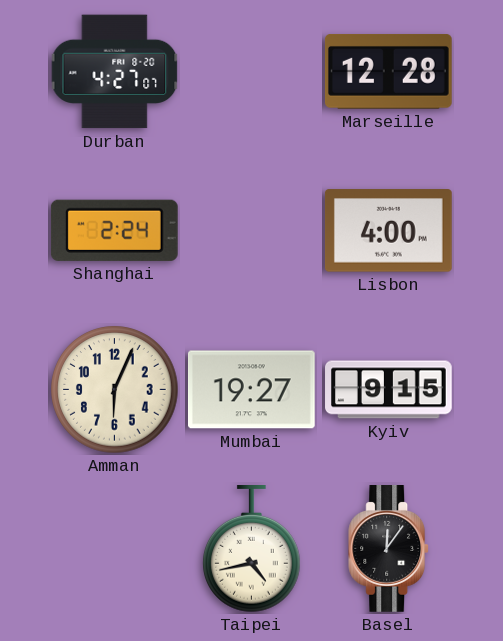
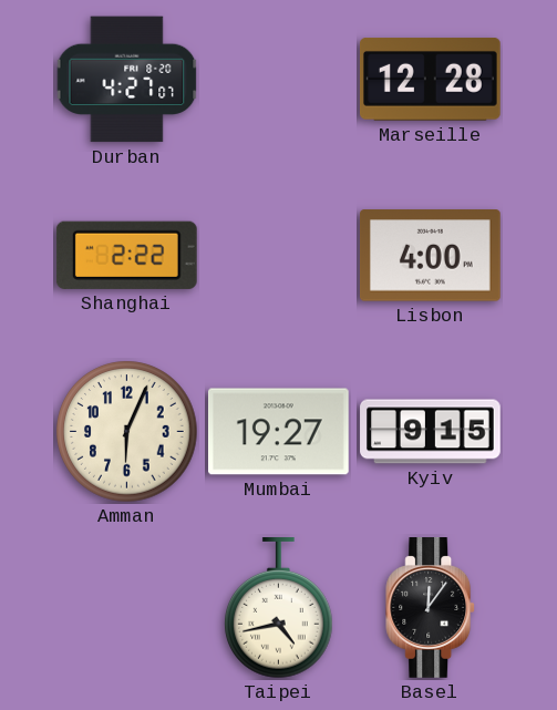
Shanghai: 2:24 -> 2:22
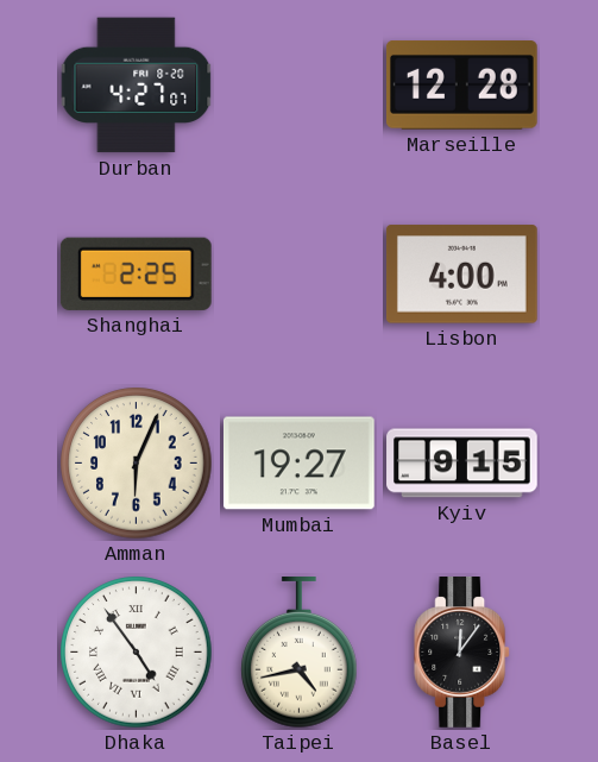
Shanghai: 2:22 -> 2:25
Dhaka: none -> 4:54
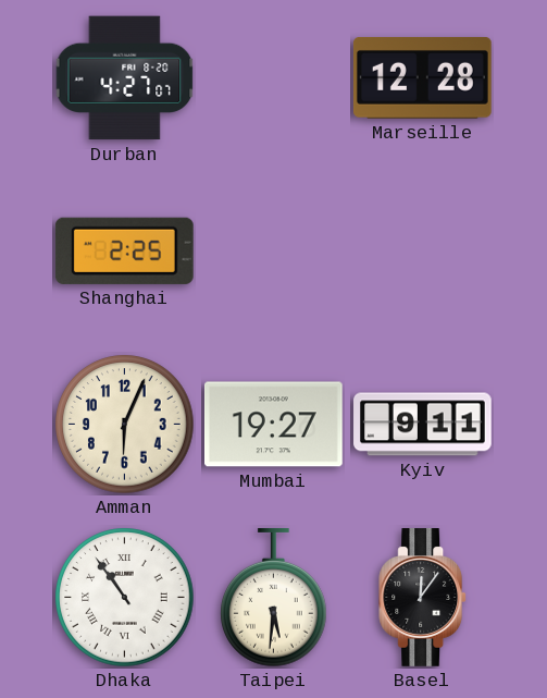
Lisbon: 4:00 -> none
Kyiv: 9:15 -> 9:11
Dhaka: 4:54 -> 10:54
Taipei: 4:43 -> 5:31
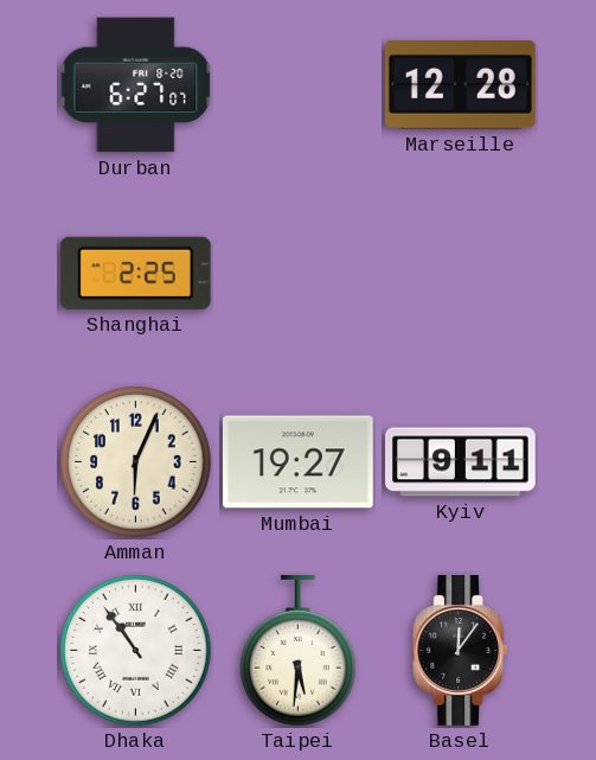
Durban: 4:27 -> 6:27
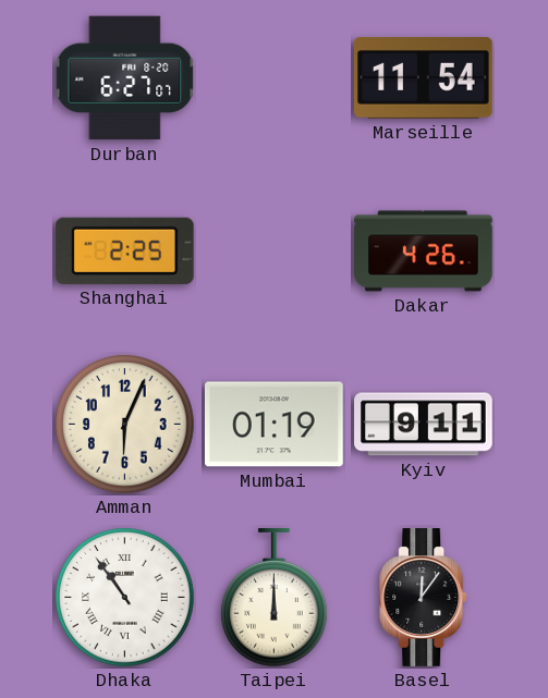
Marseille: 12:28 -> 11:54
Dakar: none -> 4:26
Mumbai: 19:27 -> 01:19
Taipei: 5:31 -> 12:00
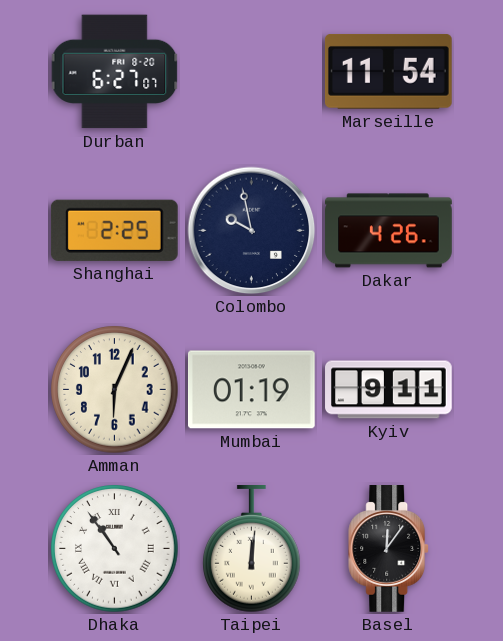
Colombo: none -> 9:58
Taipei: 12:00 -> 12:01
